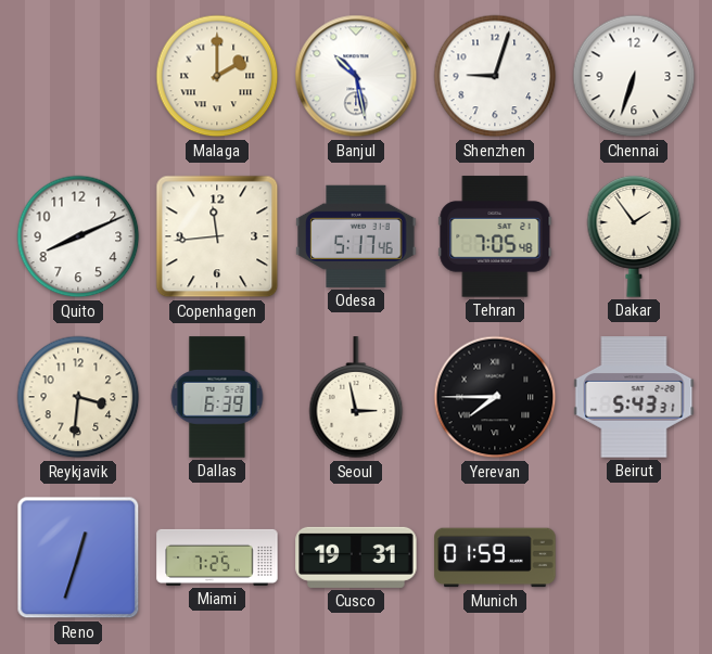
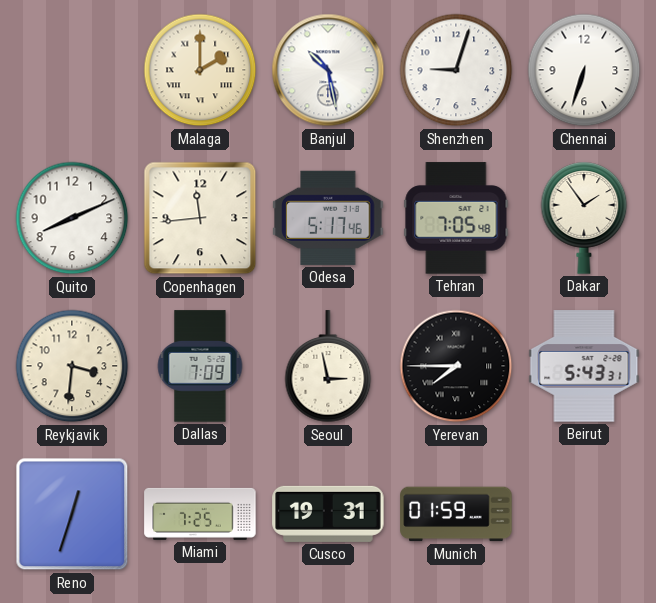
Dallas: 6:39 -> 7:09
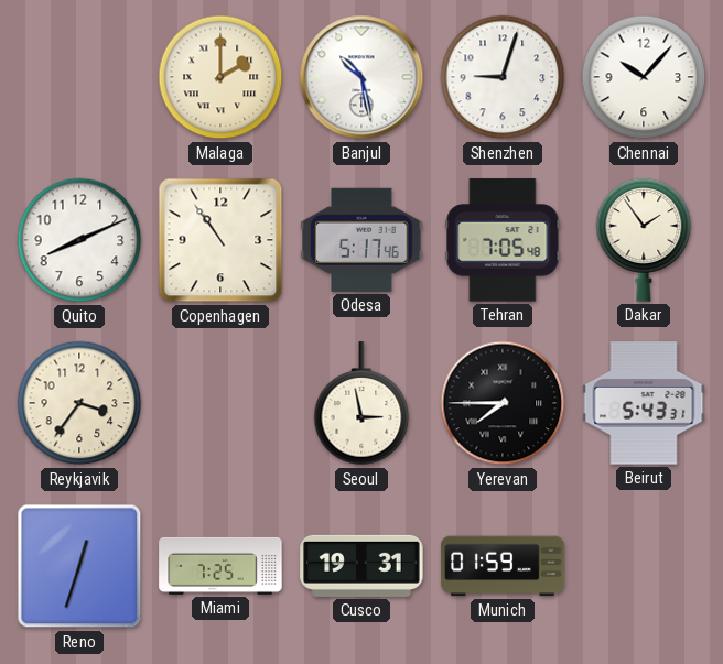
Chennai: 6:33 -> 10:07
Copenhagen: 11:44 -> 10:54
Reykjavik: 3:31 -> 3:36
Dallas: 7:09 -> none
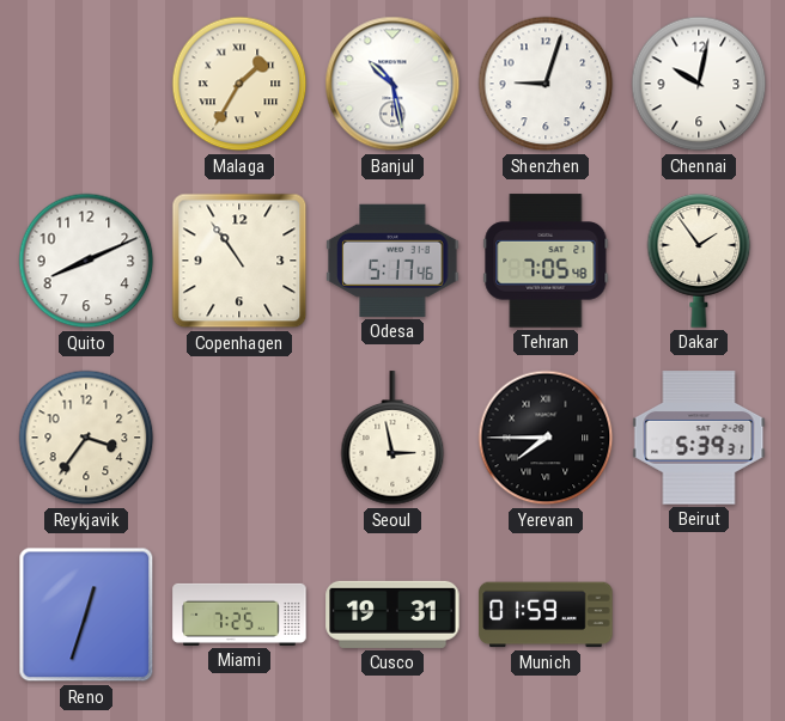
Malaga: 2:00 -> 1:35
Chennai: 10:07 -> 10:02
Beirut: 5:43 -> 5:39
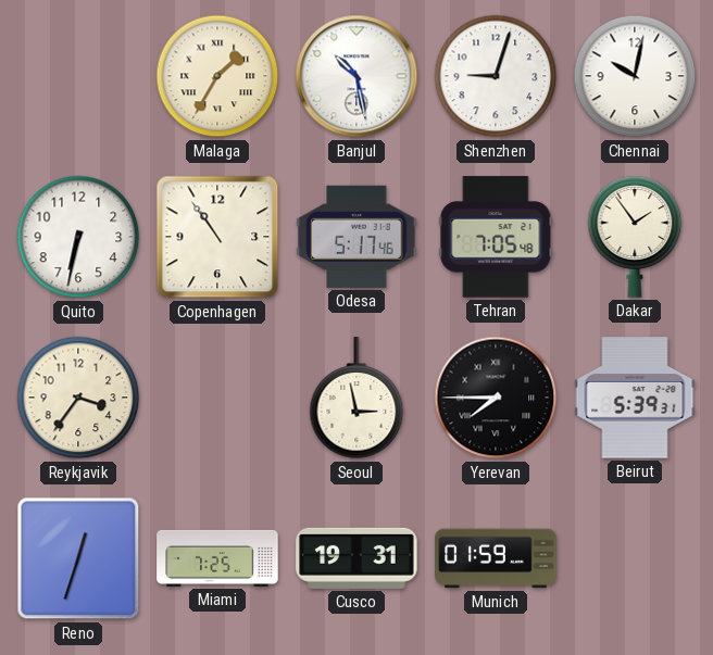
Quito: 8:11 -> 6:32
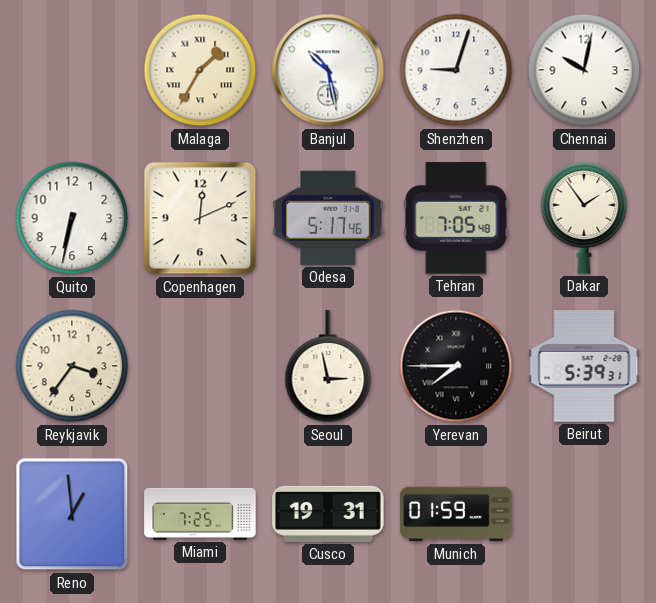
Copenhagen: 10:54 -> 12:11
Reno: 12:33 -> 12:59
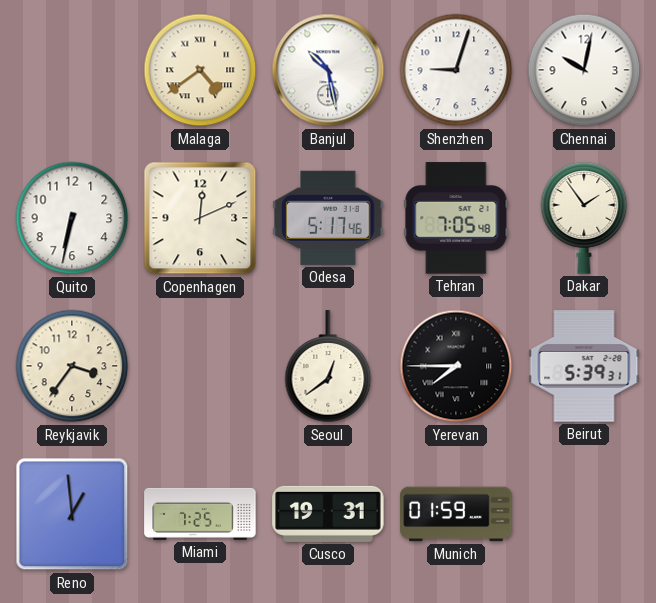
Malaga: 1:35 -> 4:39
Seoul: 2:58 -> 12:39
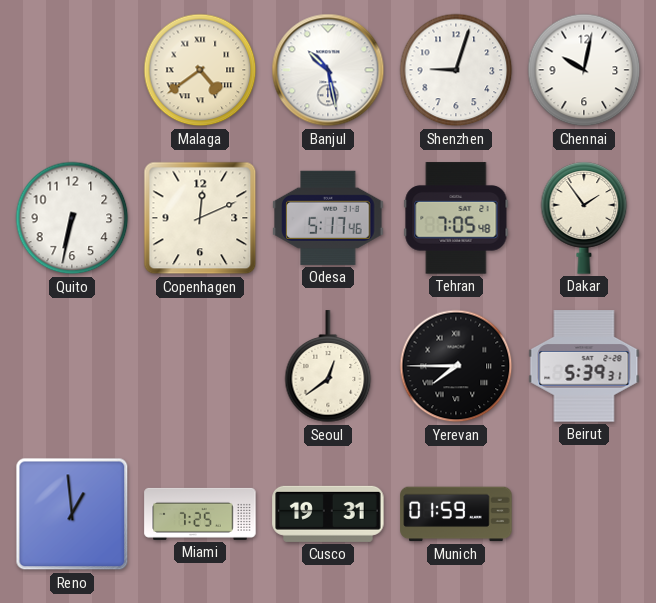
Reykjavik: 3:36 -> none
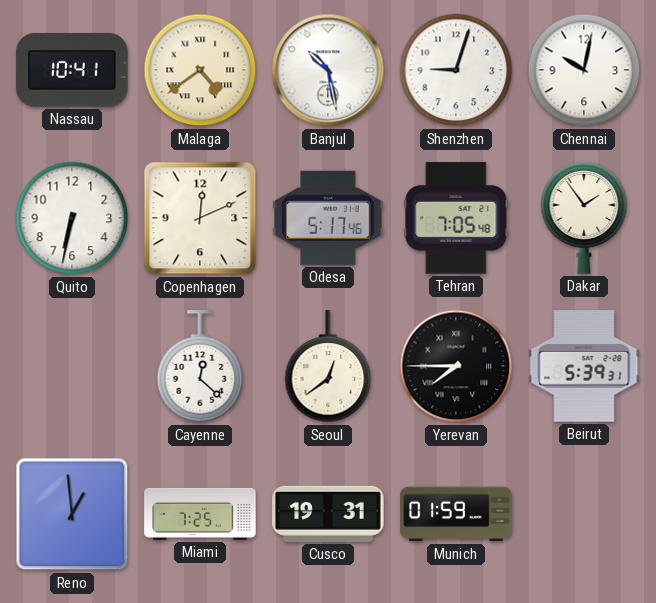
Nassau: none -> 10:41
Cayenne: none -> 12:22
